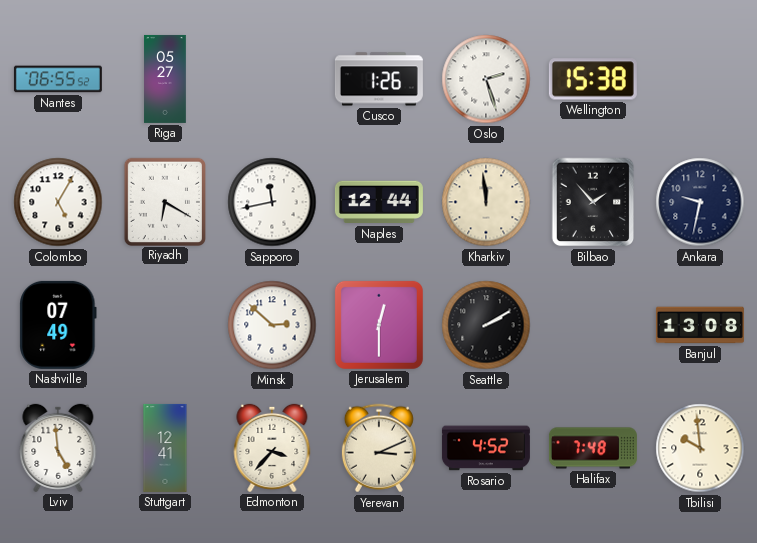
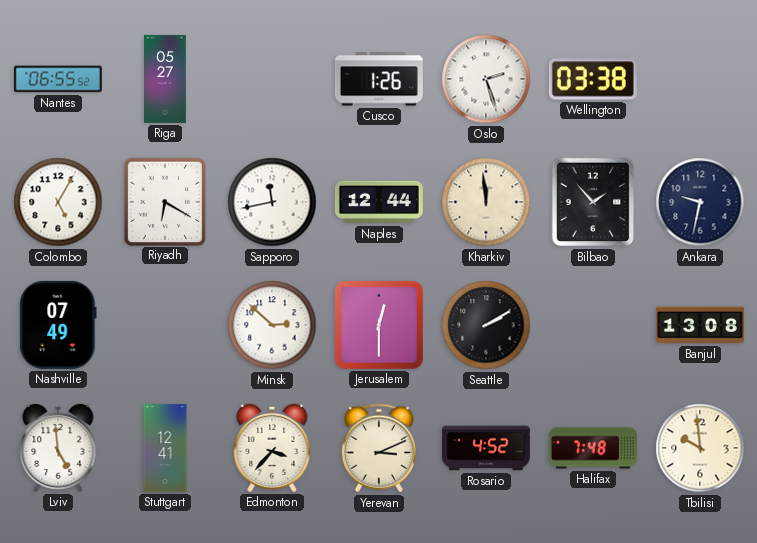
Wellington: 15:38 -> 03:38
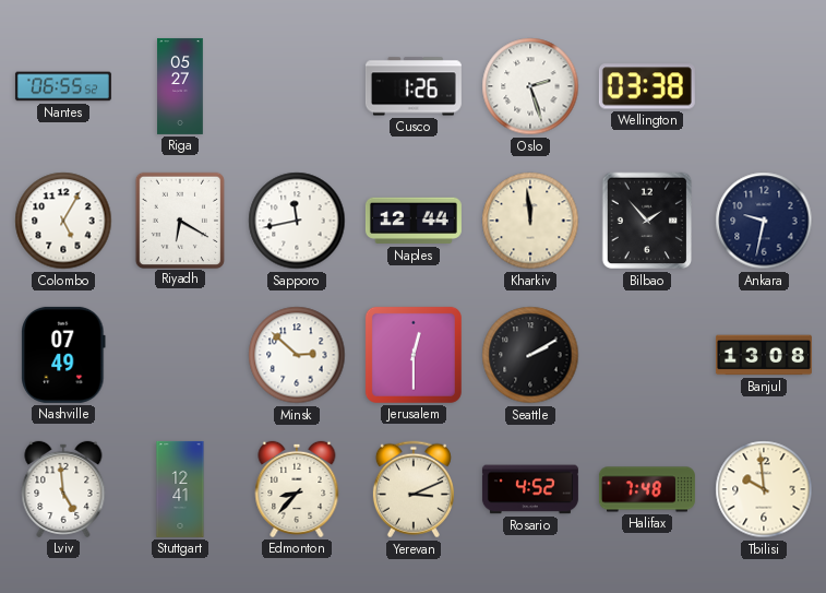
Edmonton: 3:37 -> 8:37
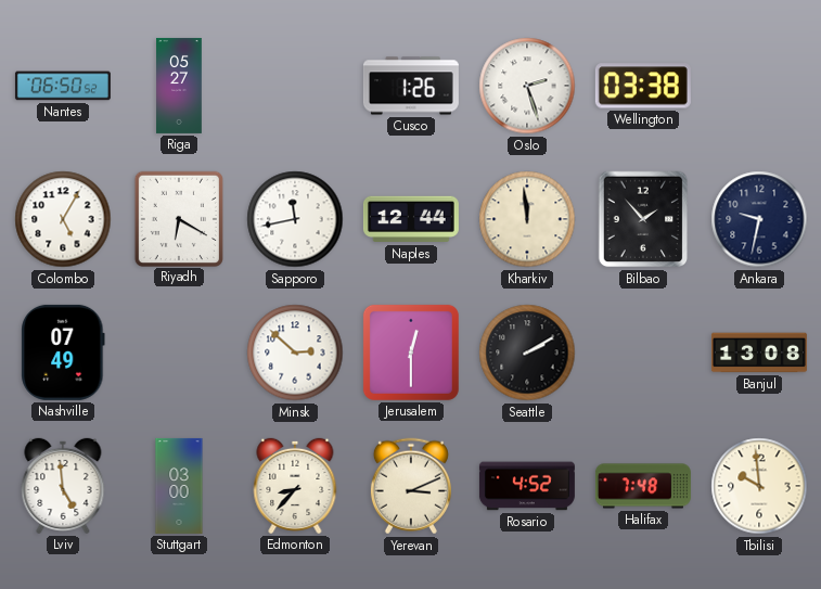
Nantes: 06:55 -> 06:50
Stuttgart: 12:41 -> 03:00
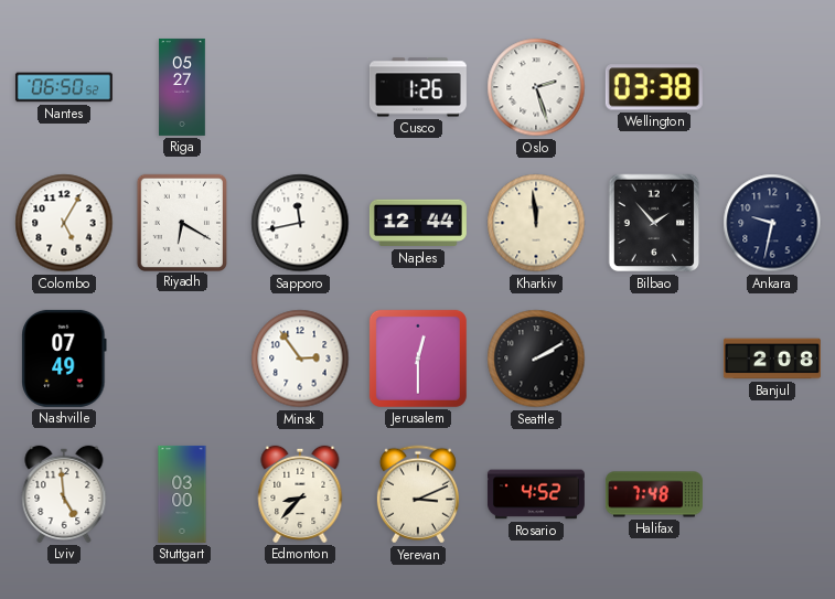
Minsk: 2:52 -> 2:54
Banjul: 13:08 -> 2:08
Tbilisi: 9:59 -> none
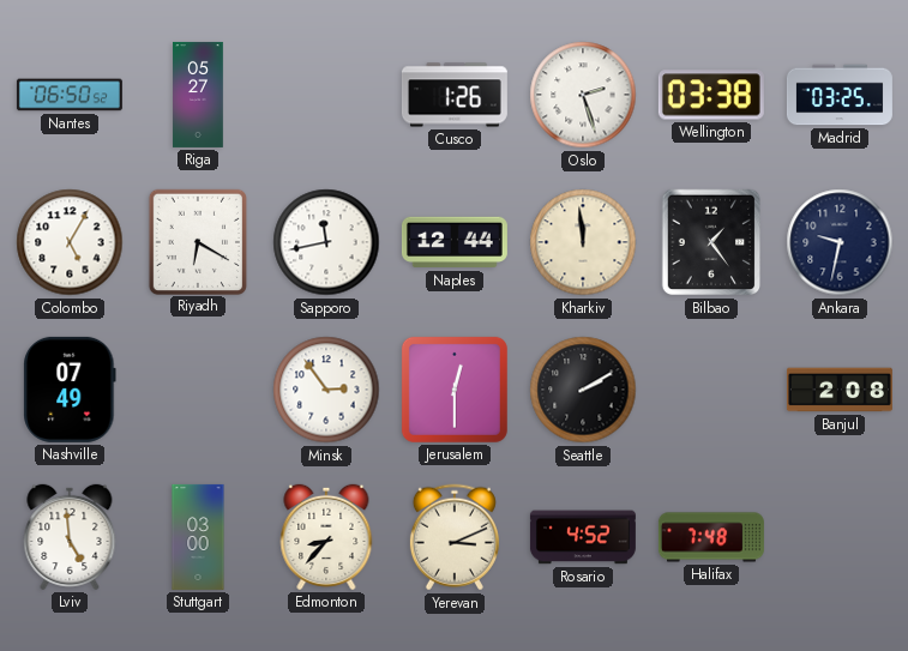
Madrid: none -> 03:25
Bilbao: 1:53 -> 1:24
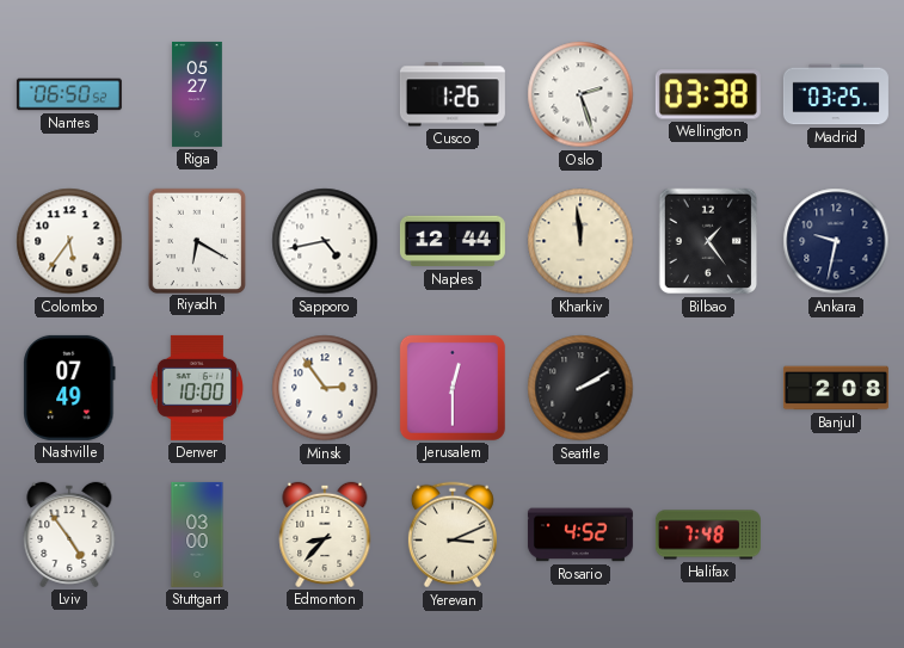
Colombo: 5:05 -> 5:36
Sapporo: 11:43 -> 4:43
Denver: none -> 10:00
Lviv: 4:59 -> 4:54
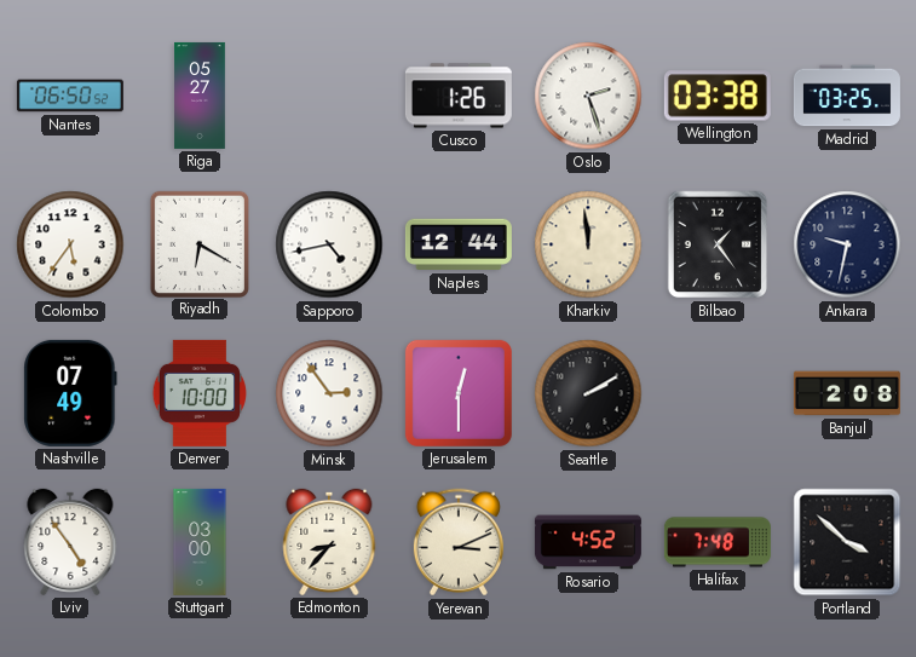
Portland: none -> 3:52
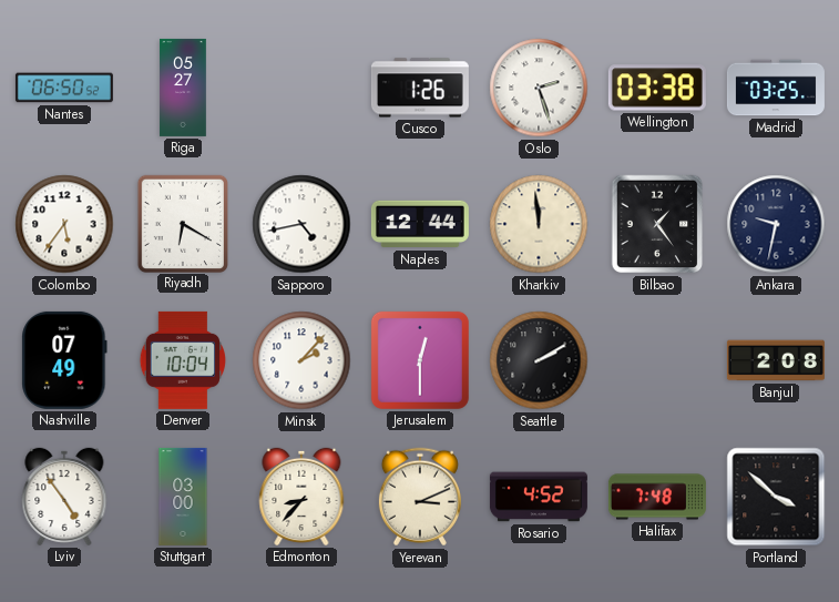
Denver: 10:00 -> 10:04
Minsk: 2:54 -> 2:07
